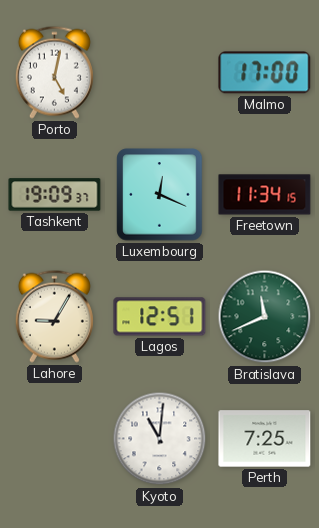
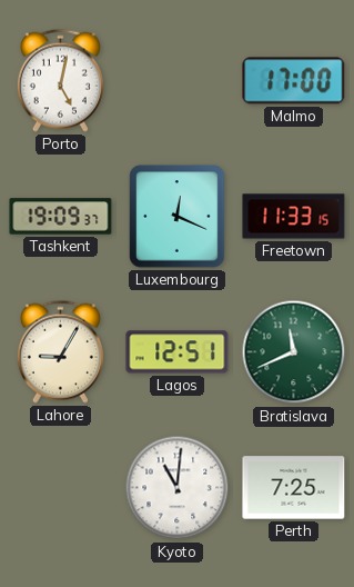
Freetown: 11:34 -> 11:33
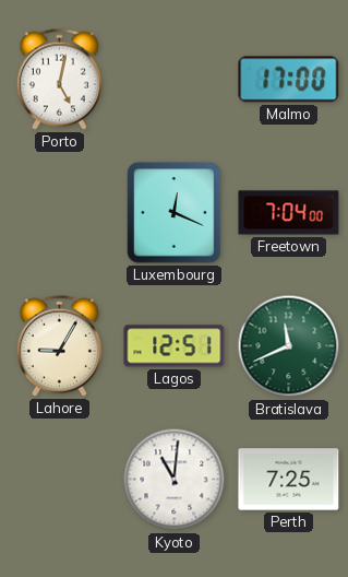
Tashkent: 19:09 -> none
Freetown: 11:33 -> 7:04
